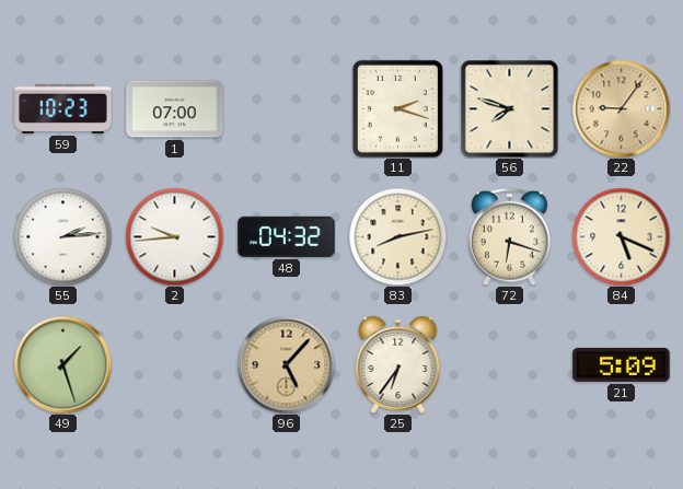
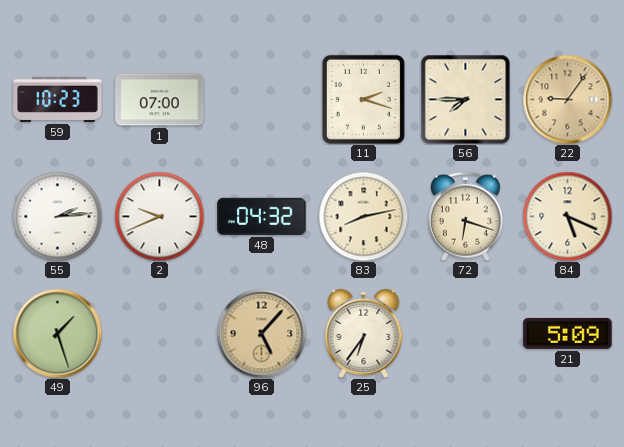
56: 7:48 -> 7:45
2: 9:44 -> 9:41
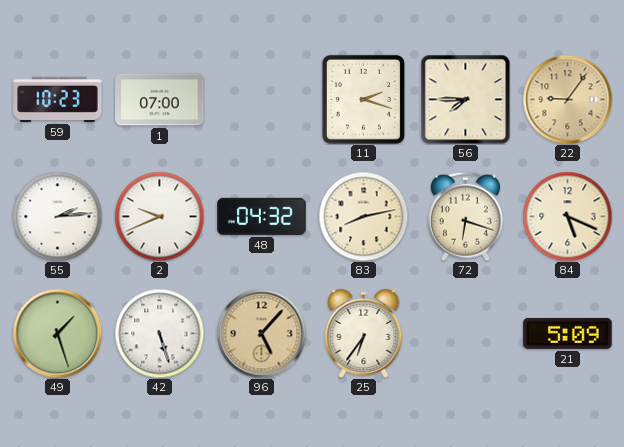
42: none -> 5:27
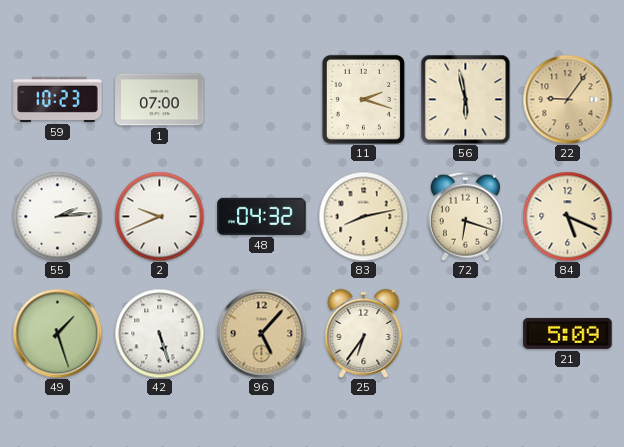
56: 7:45 -> 5:58
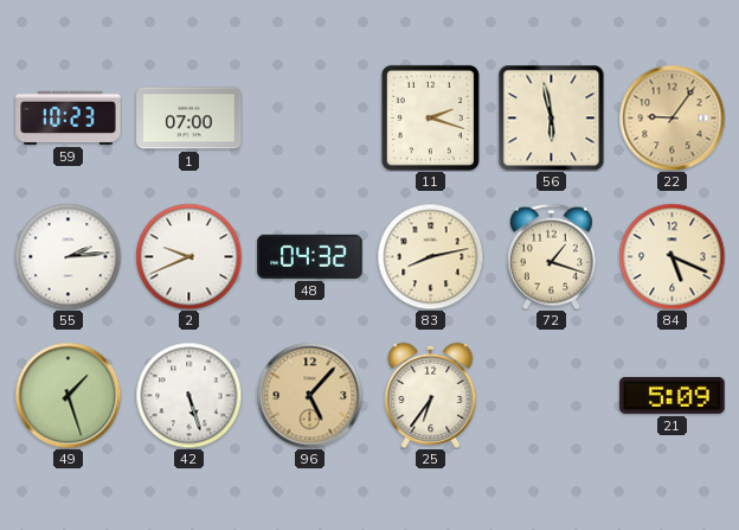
72: 6:18 -> 1:18
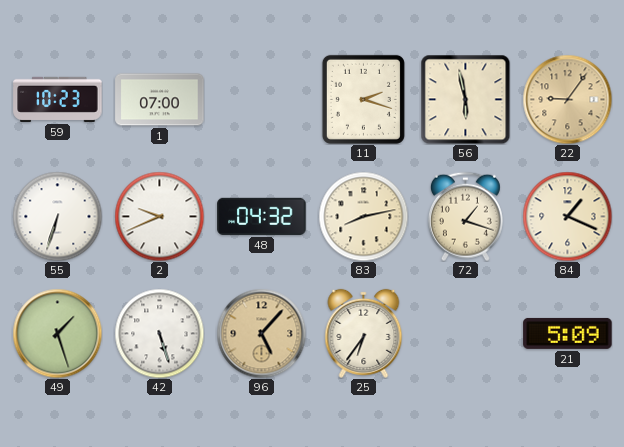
55: 2:14 -> 6:33
84: 5:19 -> 1:19
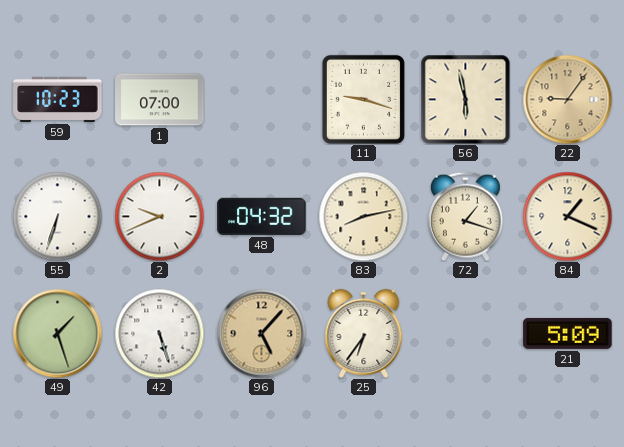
11: 2:18 -> 9:18
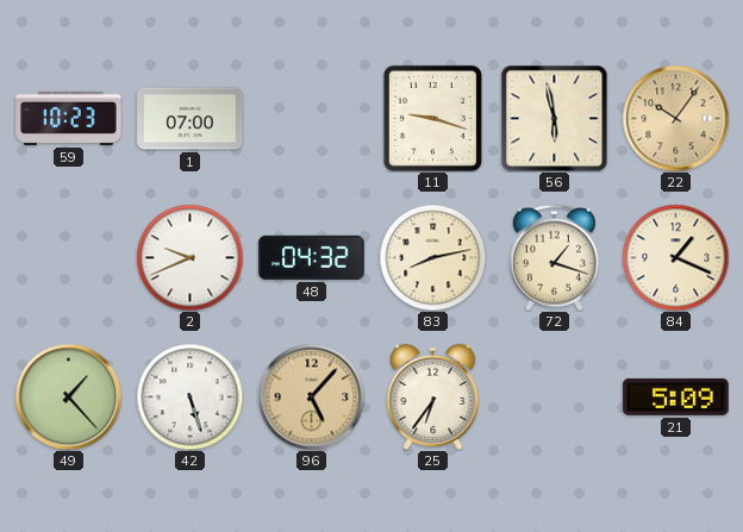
22: 9:06 -> 10:06
55: 6:33 -> none
49: 1:27 -> 1:23
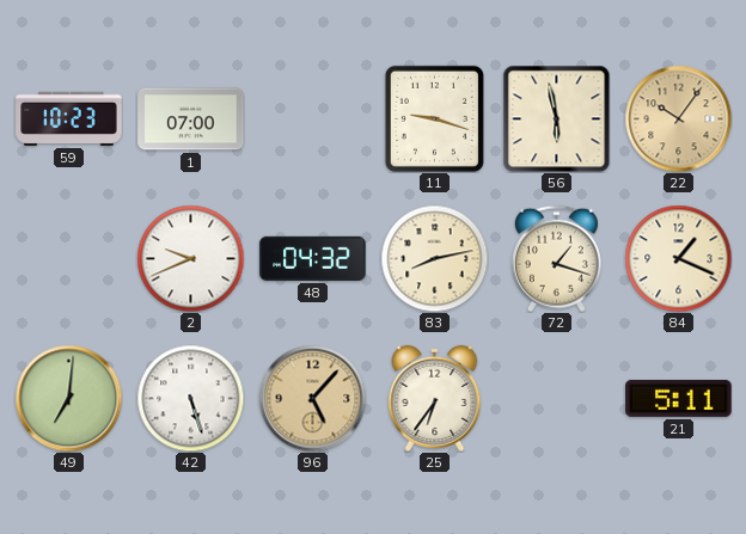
49: 1:23 -> 7:01
21: 5:09 -> 5:11
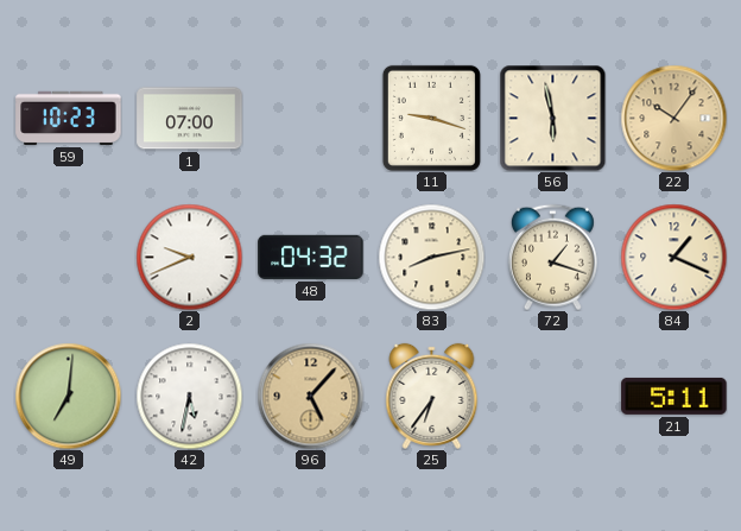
42: 5:27 -> 5:32
